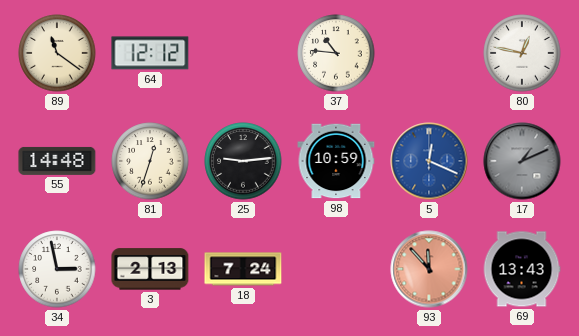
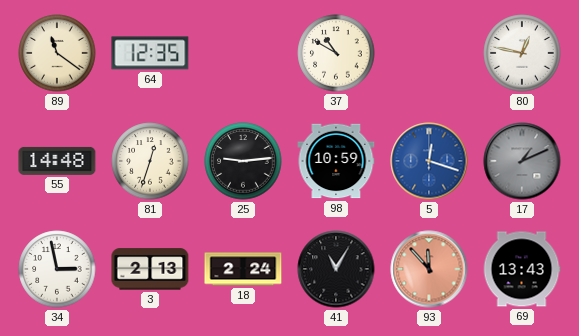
64: 12:12 -> 12:35
37: 10:46 -> 10:50
5: 12:19 -> 12:18
18: 7:24 -> 2:24
41: none -> 11:05
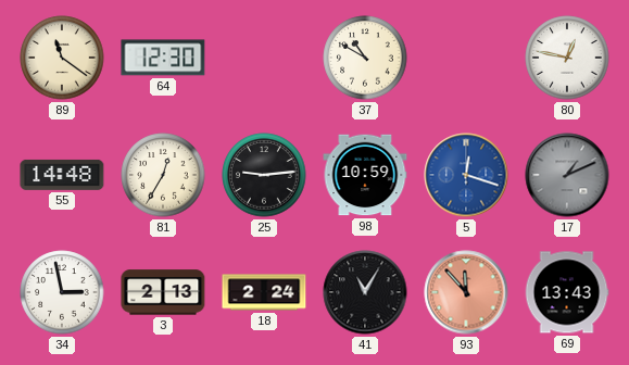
64: 12:35 -> 12:30
81: 12:33 -> 12:35
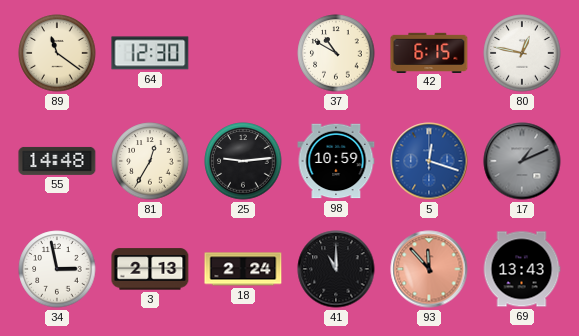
42: none -> 6:15
41: 11:05 -> 11:00
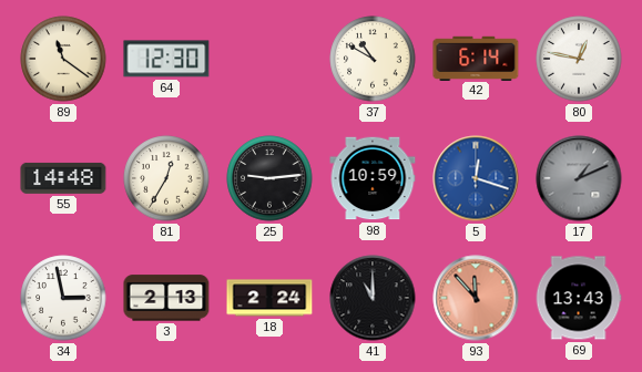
42: 6:15 -> 6:14
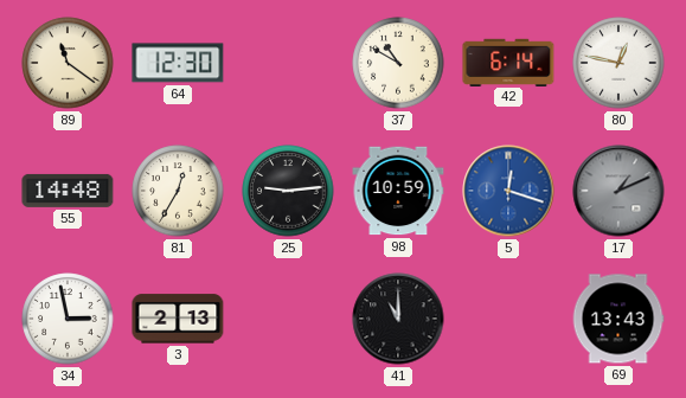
18: 2:24 -> none
93: 11:53 -> none
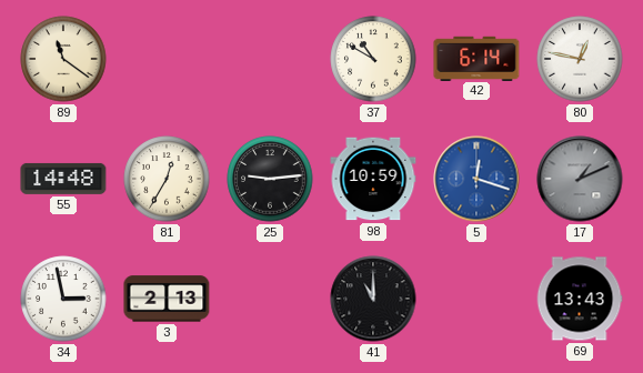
64: 12:30 -> none
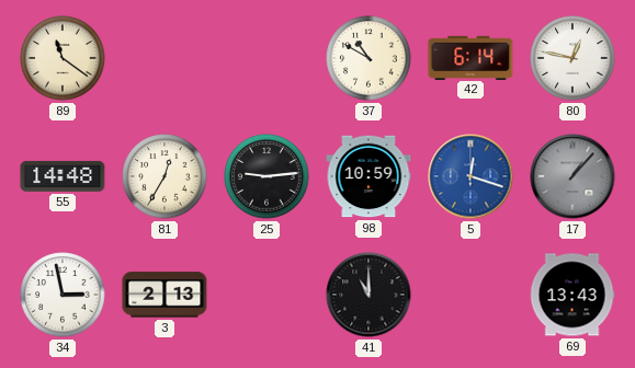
17: 1:11 -> 1:07
